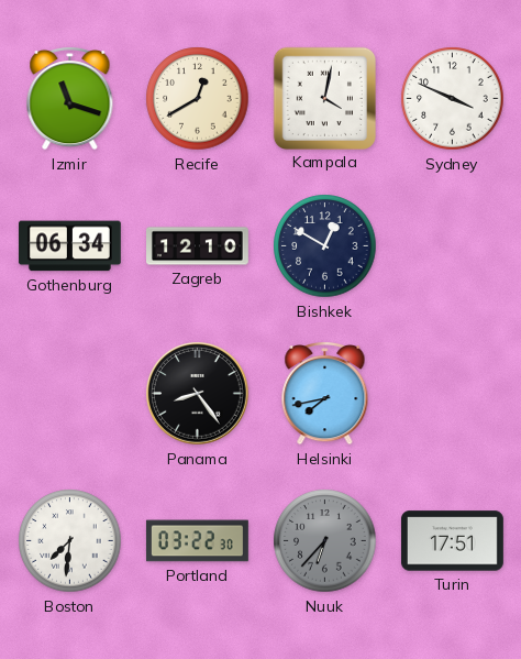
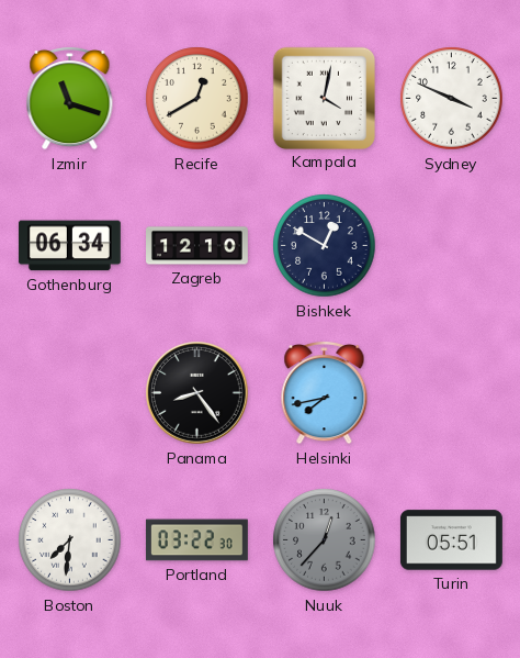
Nuuk: 6:37 -> 12:37
Turin: 17:51 -> 05:51
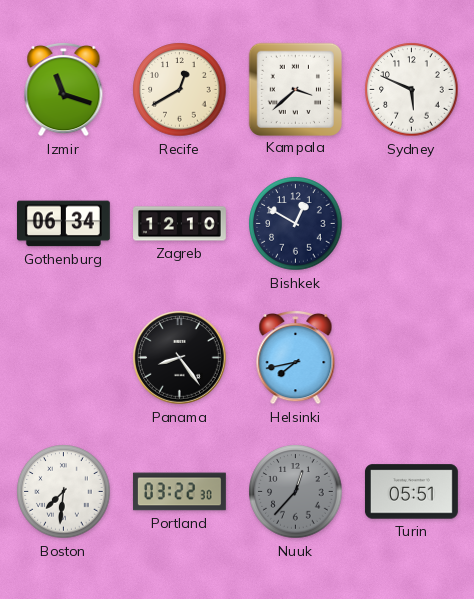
Kampala: 4:02 -> 3:38
Sydney: 3:49 -> 5:49
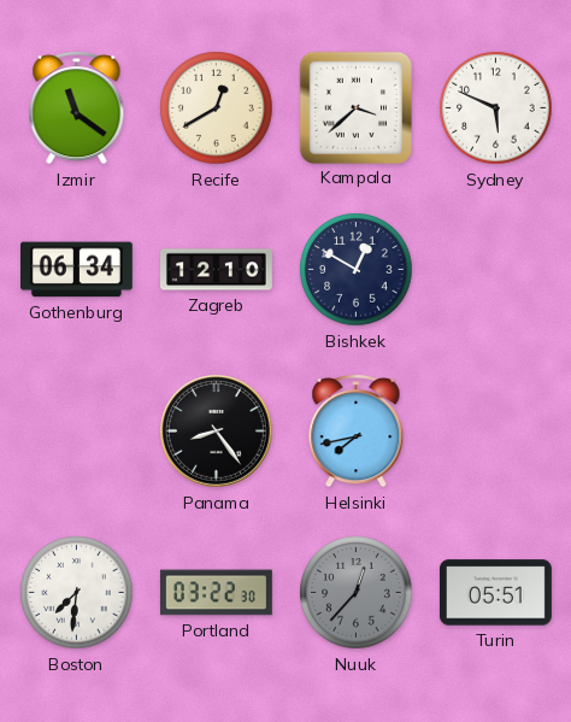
Izmir: 11:18 -> 11:21
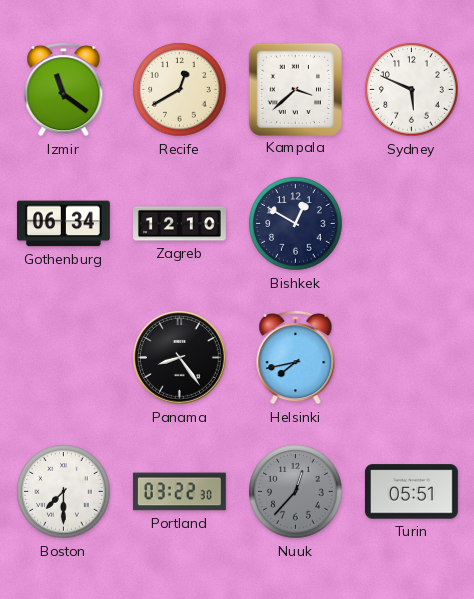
Boston: 7:31 -> 7:30
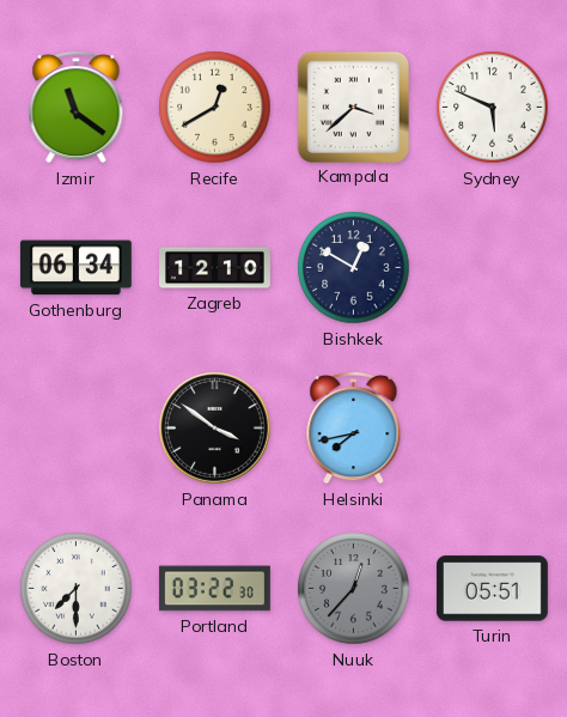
Panama: 8:24 -> 3:51
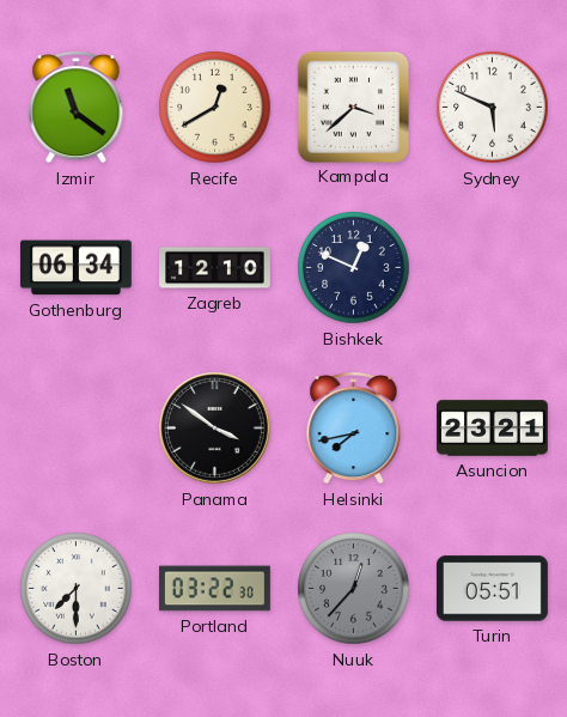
Bishkek: 12:50 -> 12:49
Asuncion: none -> 23:21
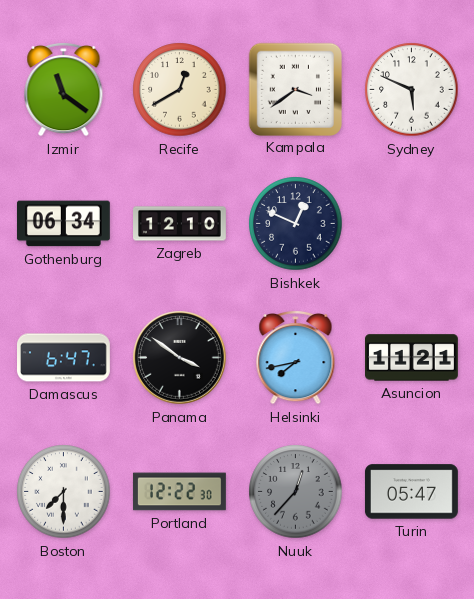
Kampala: 3:38 -> 3:39
Damascus: none -> 6:47
Asuncion: 23:21 -> 11:21
Portland: 03:22 -> 12:22
Turin: 05:51 -> 05:47
